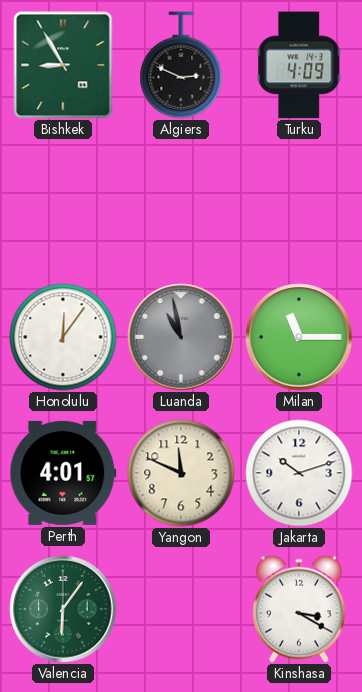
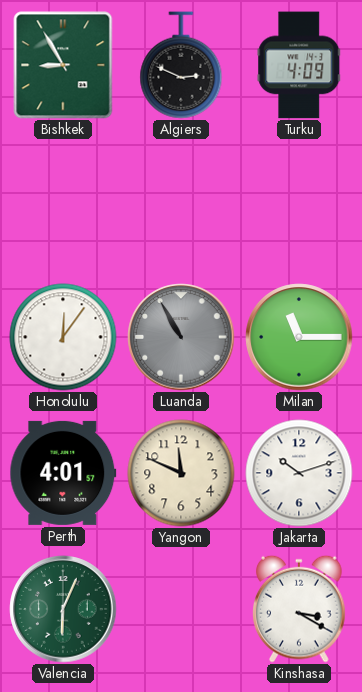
Luanda: 10:58 -> 10:55
Valencia: 6:06 -> 6:04
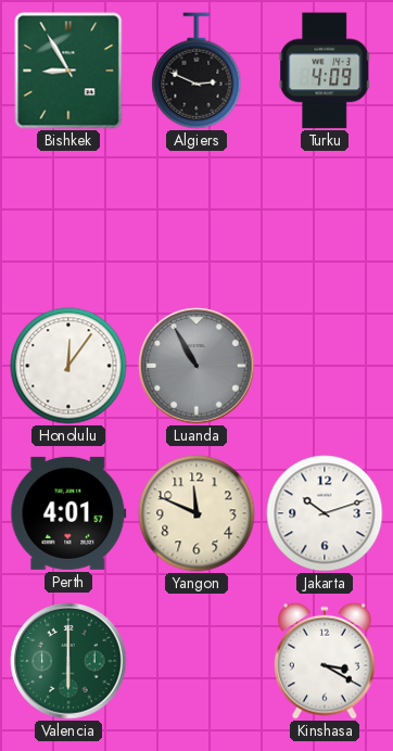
Milan: 11:15 -> none
Valencia: 6:04 -> 6:00
